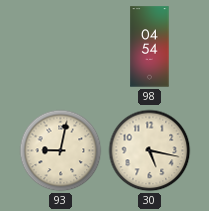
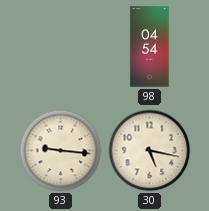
93: 9:02 -> 9:16
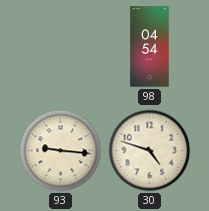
30: 5:17 -> 4:48
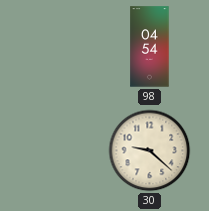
93: 9:16 -> none
30: 4:48 -> 9:22
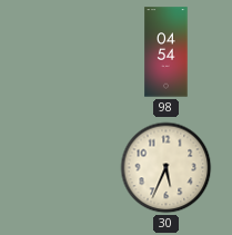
30: 9:22 -> 5:34
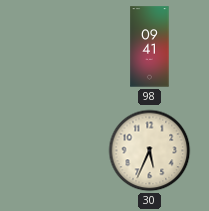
98: 04:54 -> 09:41
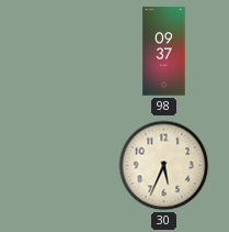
98: 09:41 -> 09:37
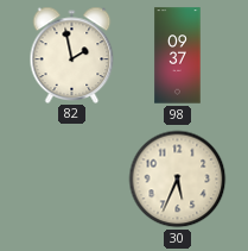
82: none -> 1:58
